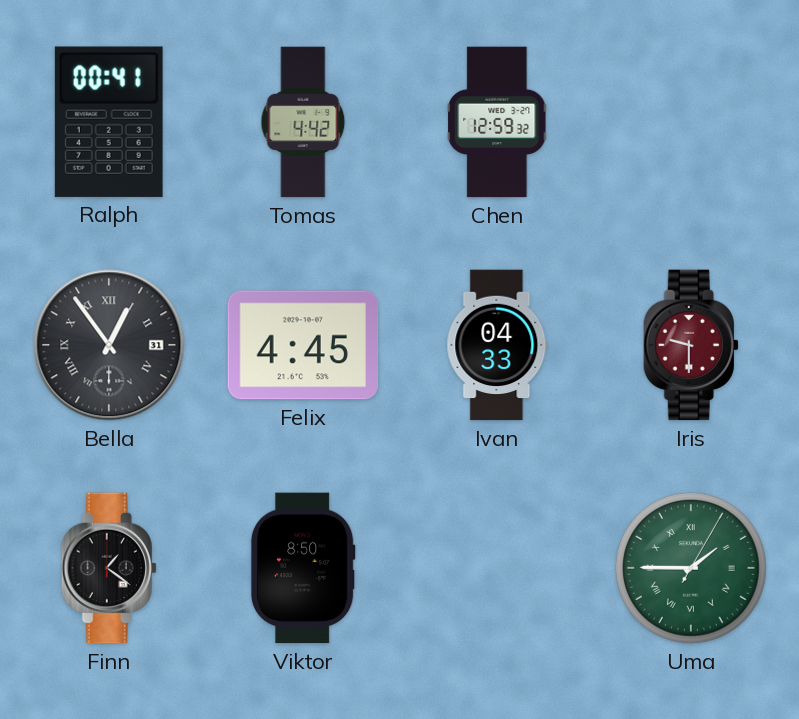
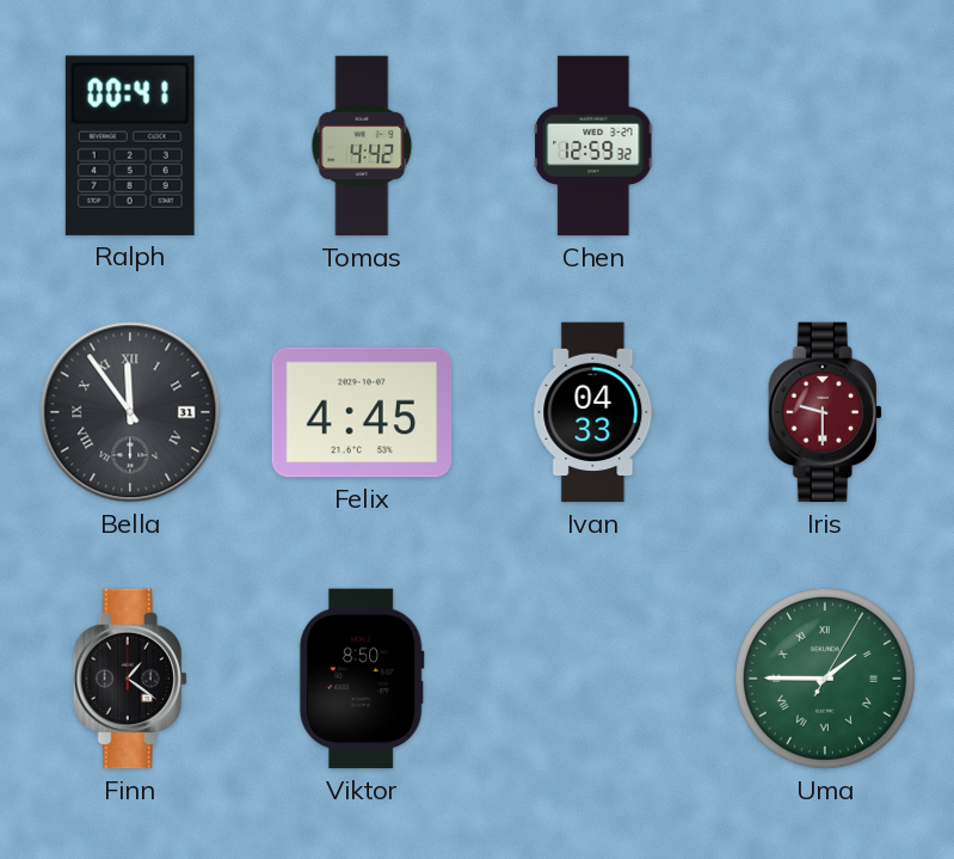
Bella: 12:54 -> 11:54
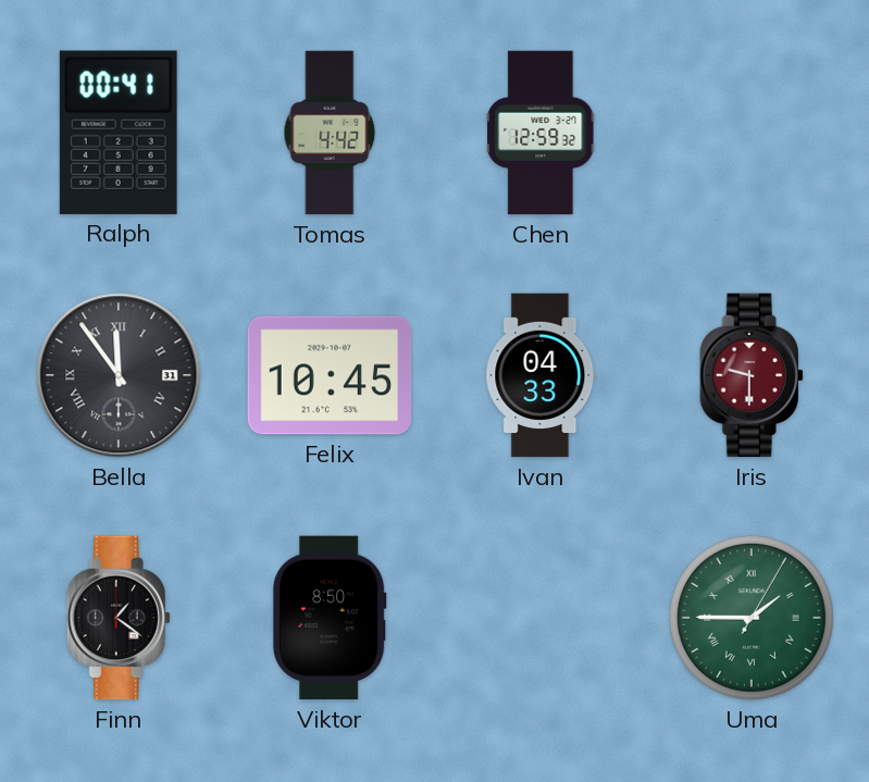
Felix: 4:45 -> 10:45
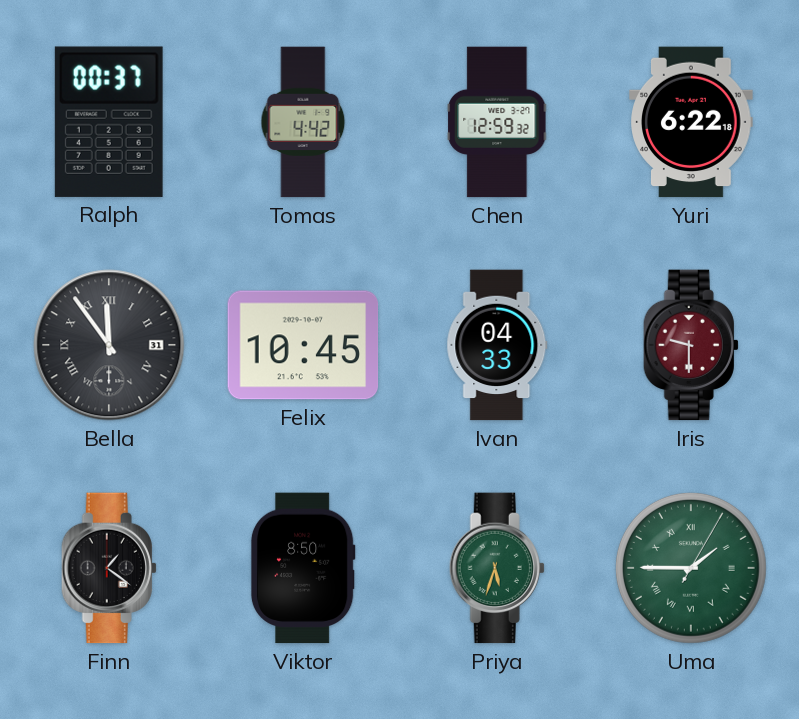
Ralph: 00:41 -> 00:37
Yuri: none -> 6:22
Priya: none -> 5:33
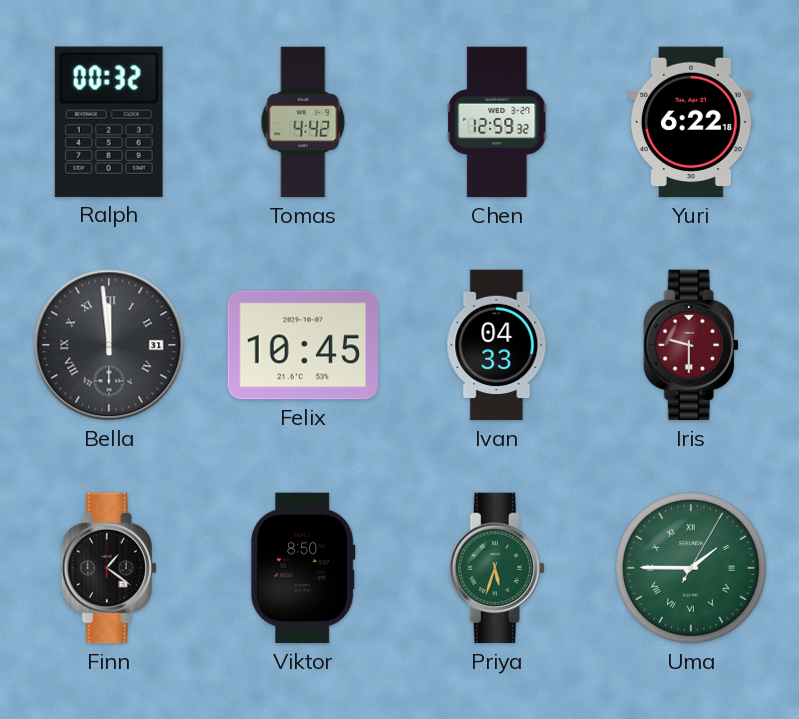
Ralph: 00:37 -> 00:32
Bella: 11:54 -> 11:59
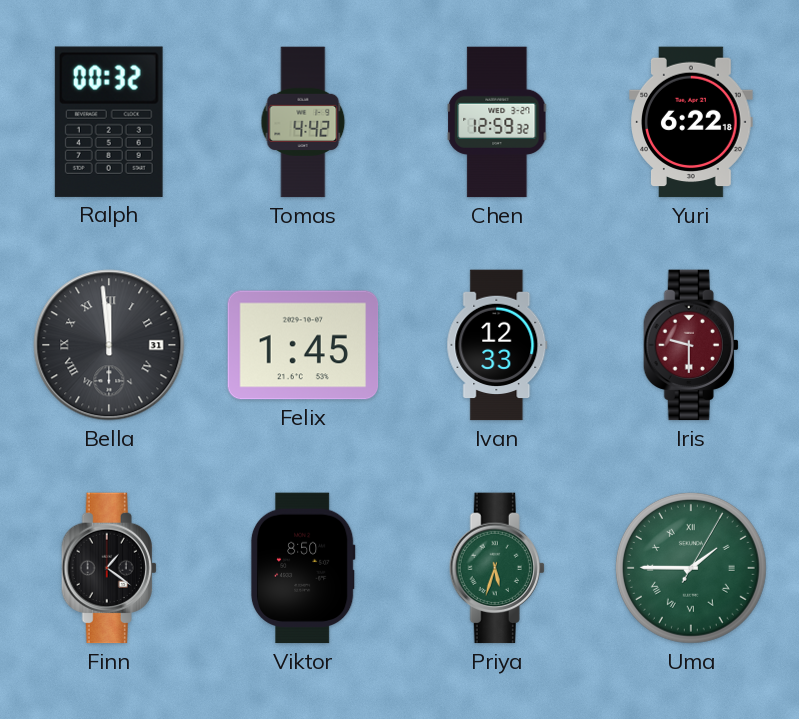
Felix: 10:45 -> 1:45
Ivan: 04:33 -> 12:33
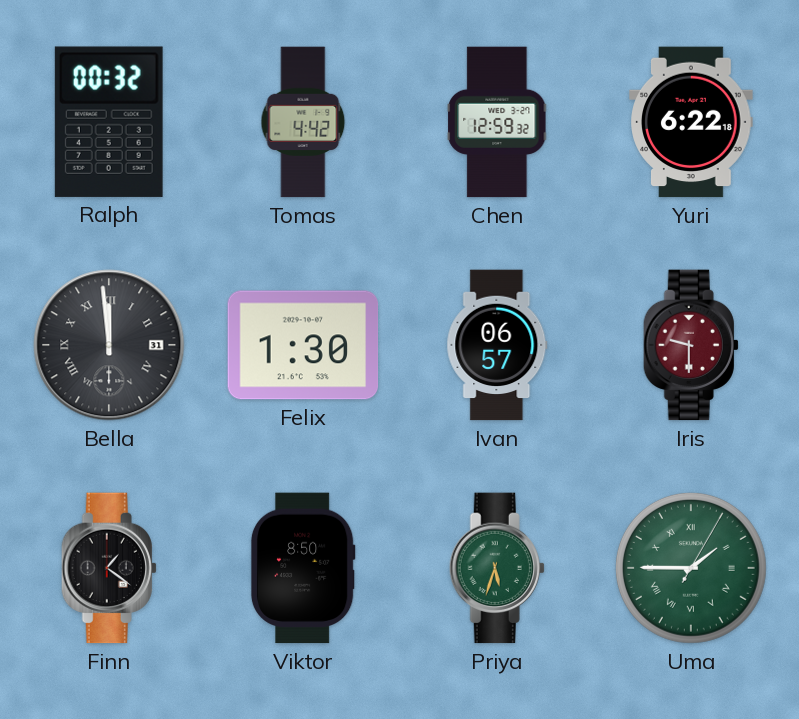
Felix: 1:45 -> 1:30
Ivan: 12:33 -> 06:57
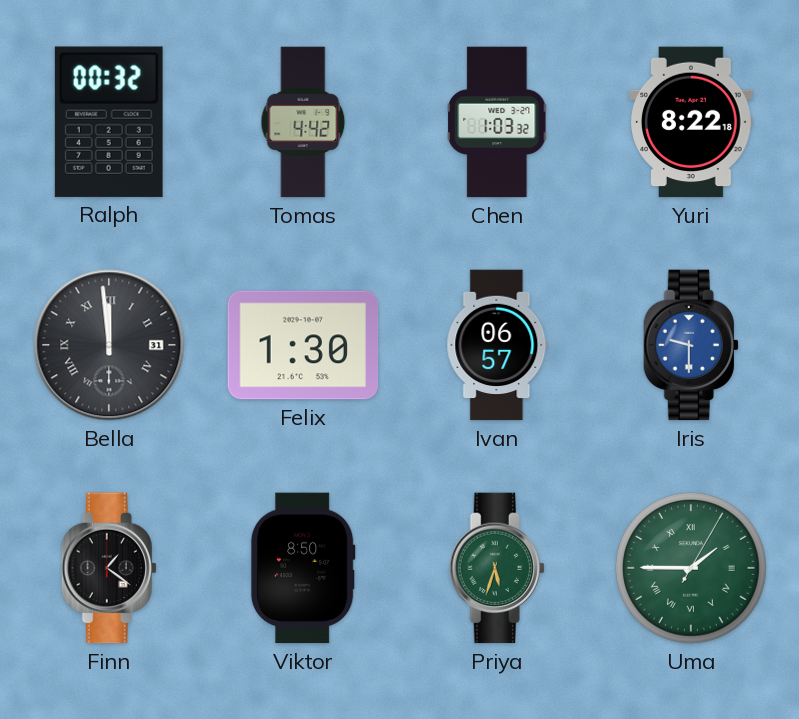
Chen: 12:59 -> 1:03
Yuri: 6:22 -> 8:22
Iris dial: burgundy -> blue
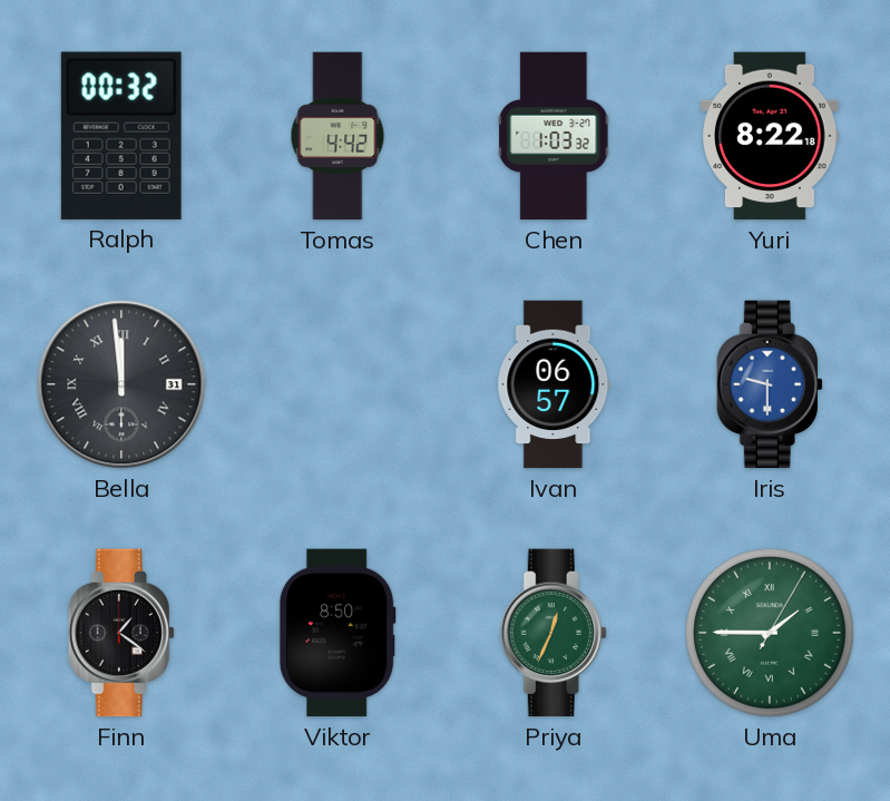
Felix: 1:30 -> none
Priya: 5:33 -> 12:34
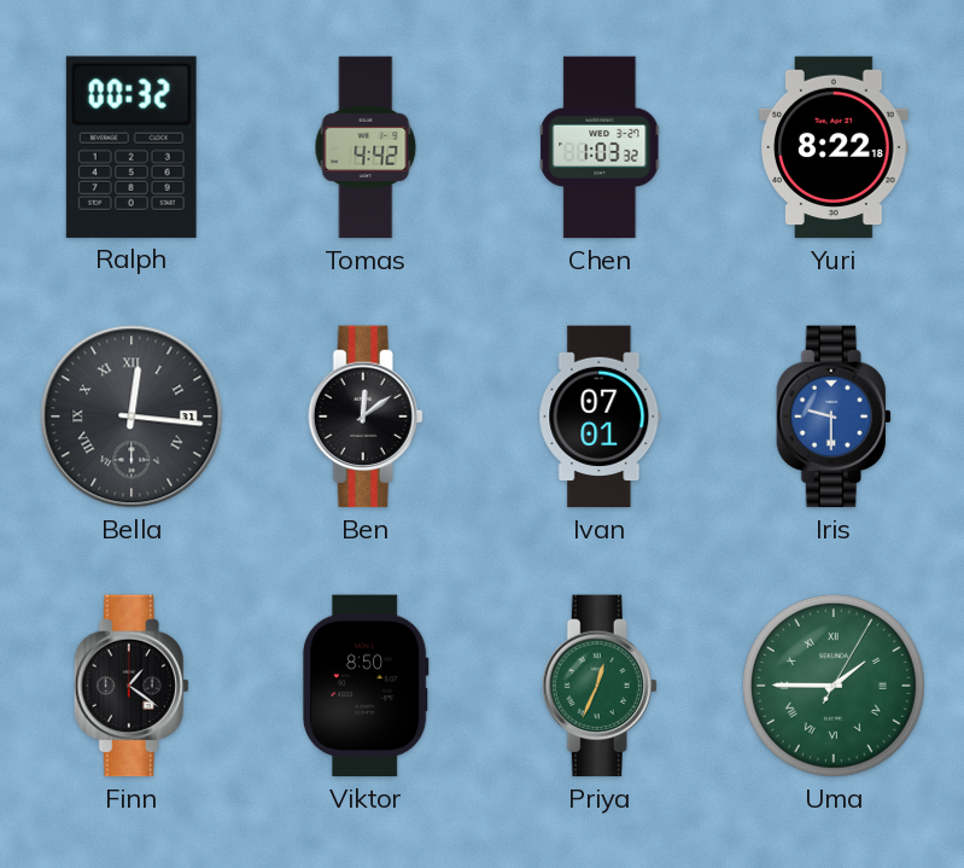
Bella: 11:59 -> 12:16
Ben: none -> 12:09
Ivan: 06:57 -> 07:01
